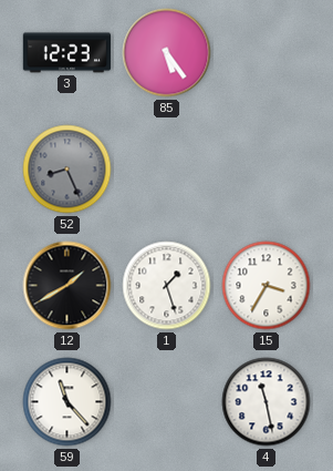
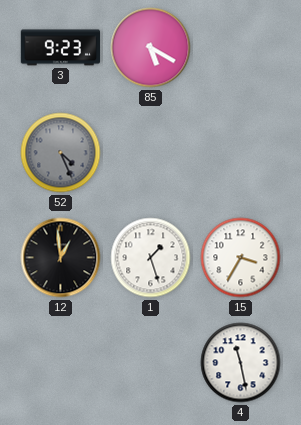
3: 12:23 -> 9:23
85: 5:24 -> 5:20
52: 8:26 -> 4:26
12: 1:40 -> 12:59
59: 11:23 -> none
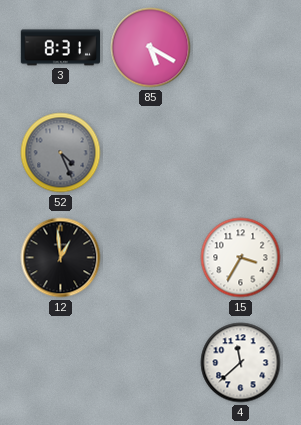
3: 9:23 -> 8:31
1: 1:27 -> none
4: 11:28 -> 11:38
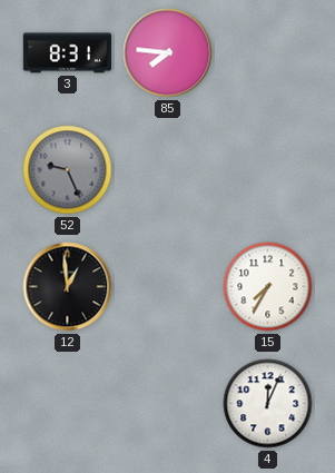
85: 5:20 -> 7:46
52: 4:26 -> 9:26
15: 3:35 -> 7:35
4: 11:38 -> 12:04
